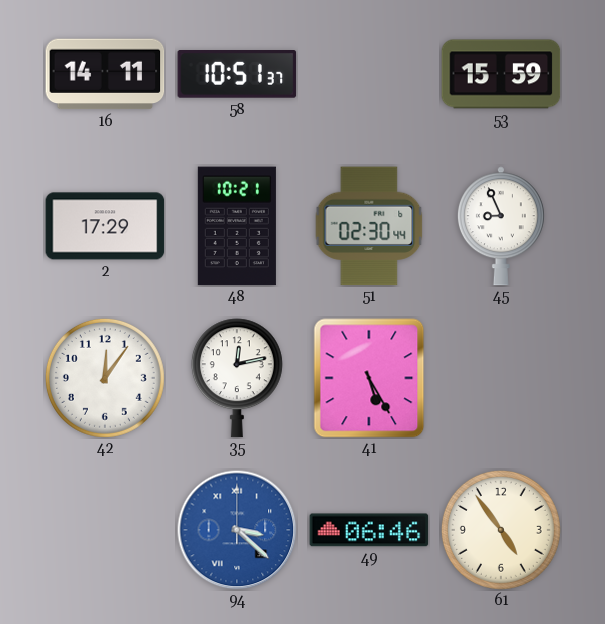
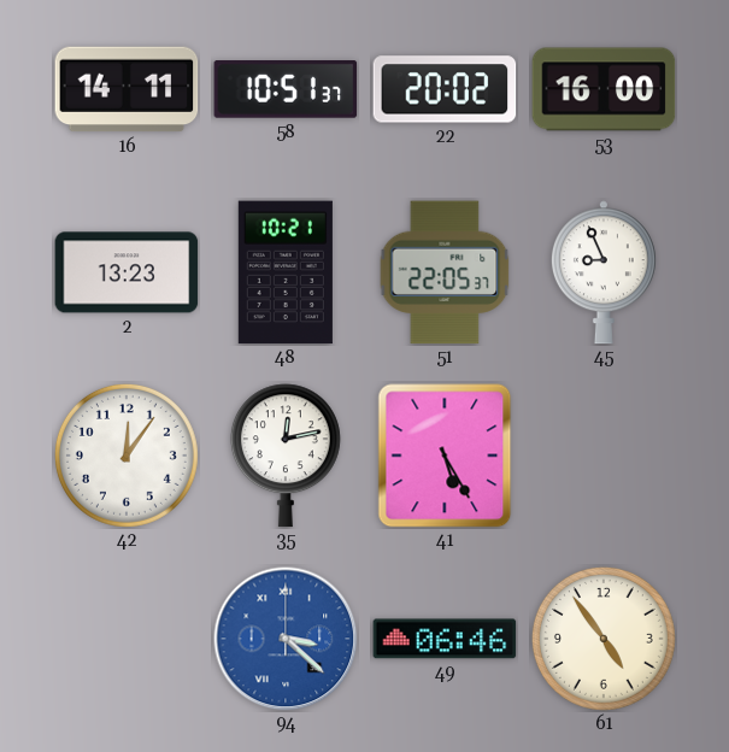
22: none -> 20:02
53: 15:59 -> 16:00
2: 17:29 -> 13:23
51: 02:30 -> 22:05
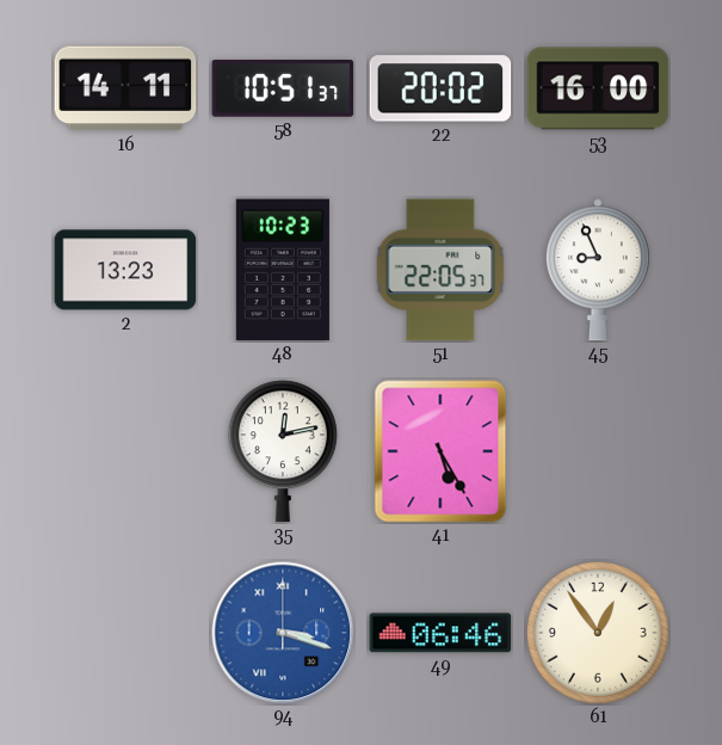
48: 10:21 -> 10:23
42: 12:06 -> none
94: 3:22 -> 3:18
61: 4:54 -> 12:54
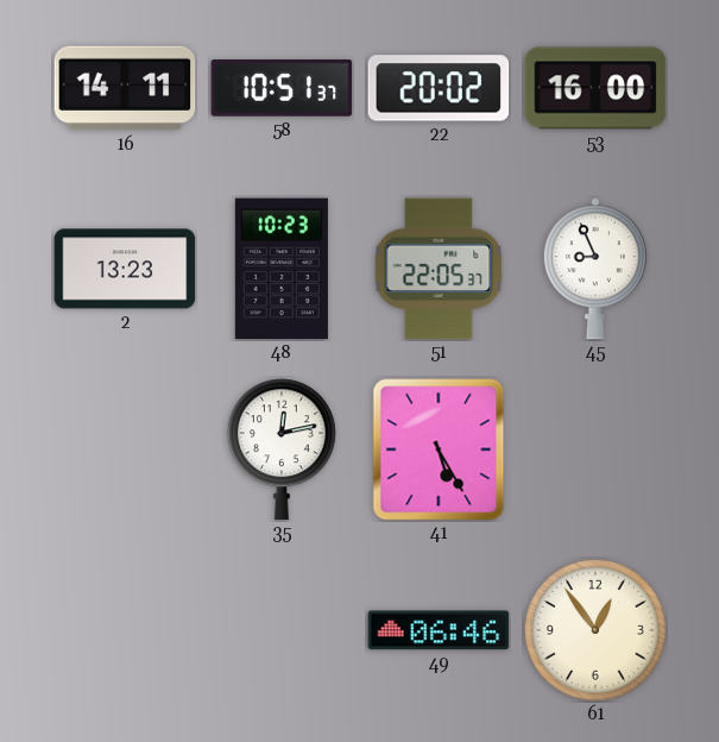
94: 3:18 -> none
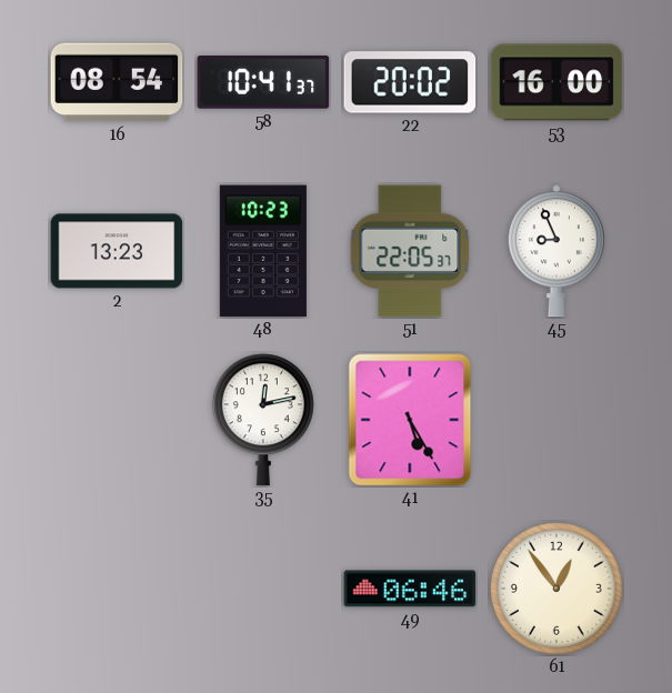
16: 14:11 -> 08:54
58: 10:51 -> 10:41
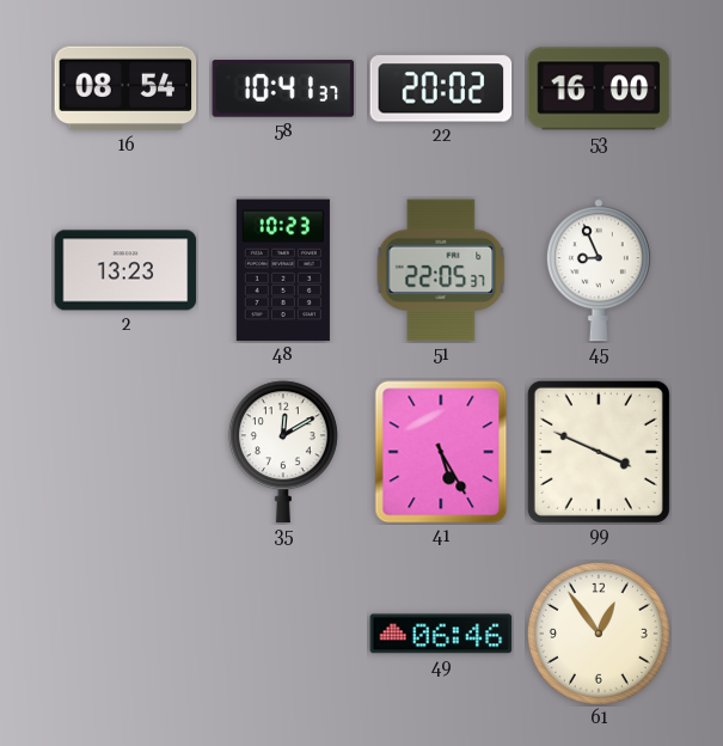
35: 12:13 -> 12:10
99: none -> 3:49
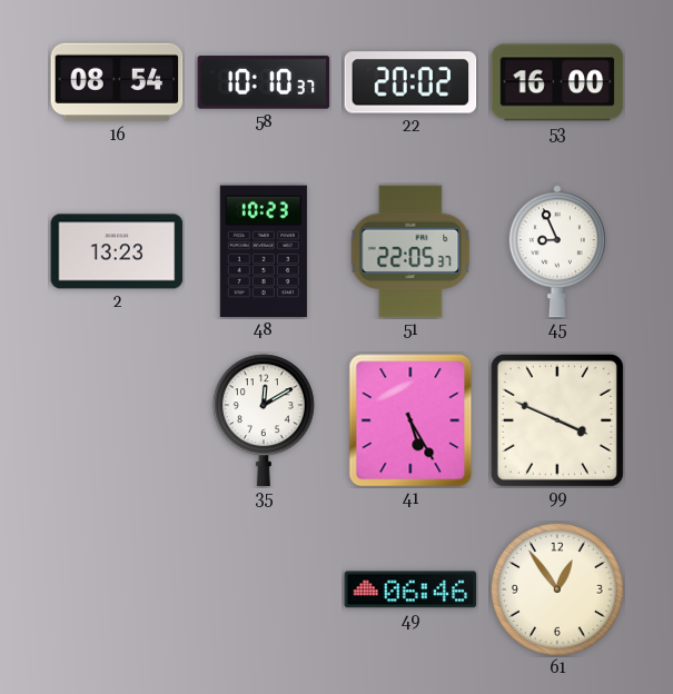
58: 10:41 -> 10:10
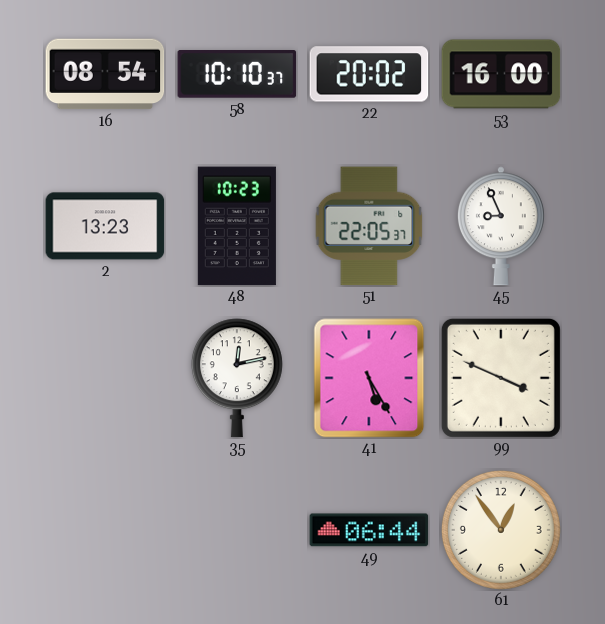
35: 12:10 -> 12:13
49: 06:46 -> 06:44
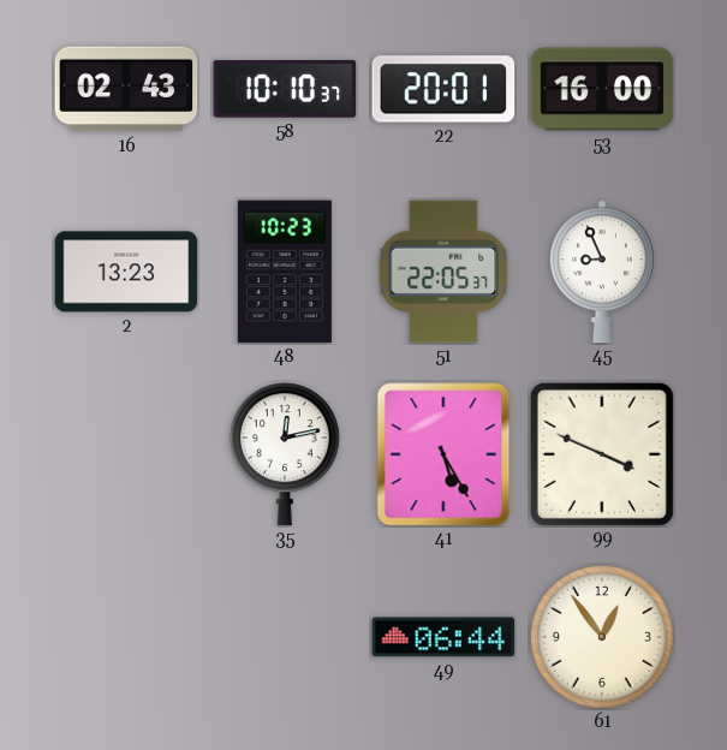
16: 08:54 -> 02:43
22: 20:02 -> 20:01
